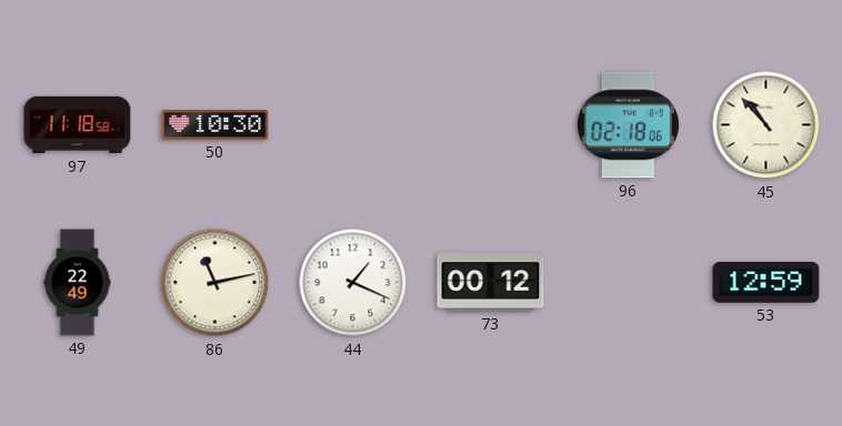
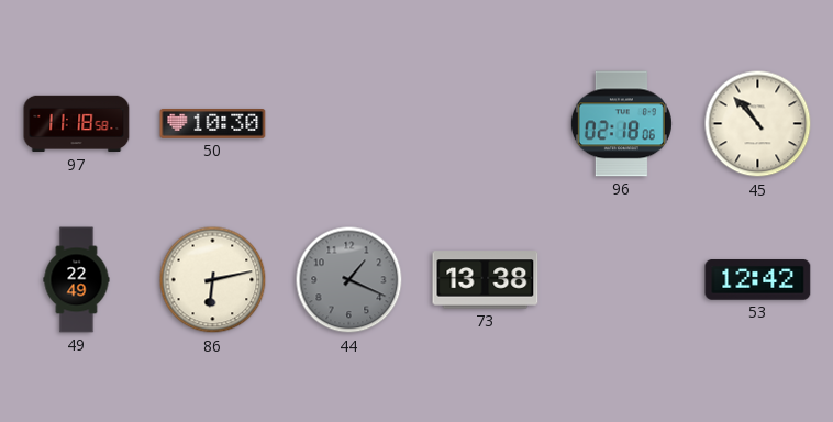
86: 11:13 -> 6:13
44 dial: white -> grey
73: 00:12 -> 13:38
53: 12:59 -> 12:42
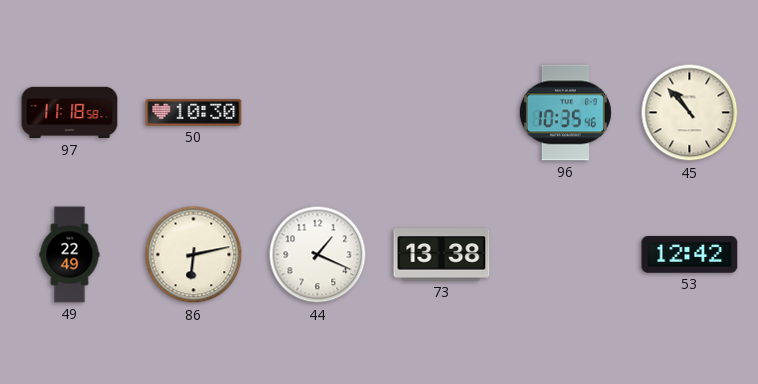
96: 02:18 -> 10:35
44 dial: grey -> white
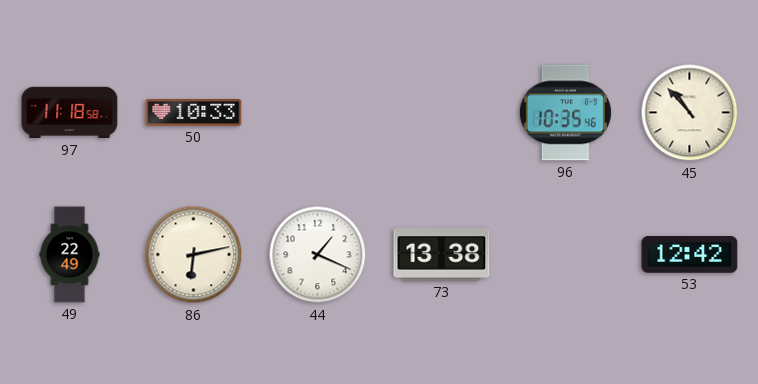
50: 10:30 -> 10:33
